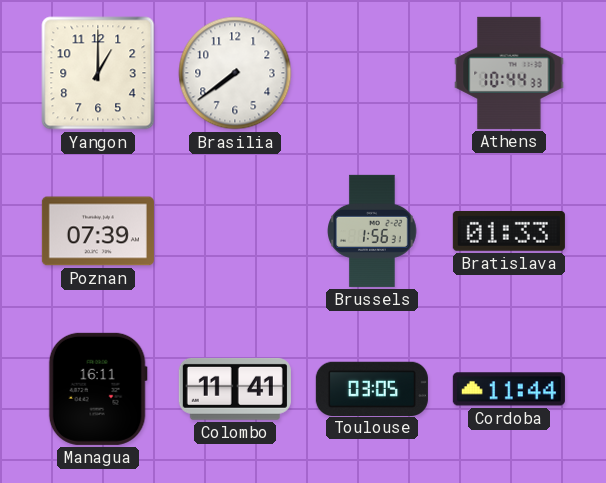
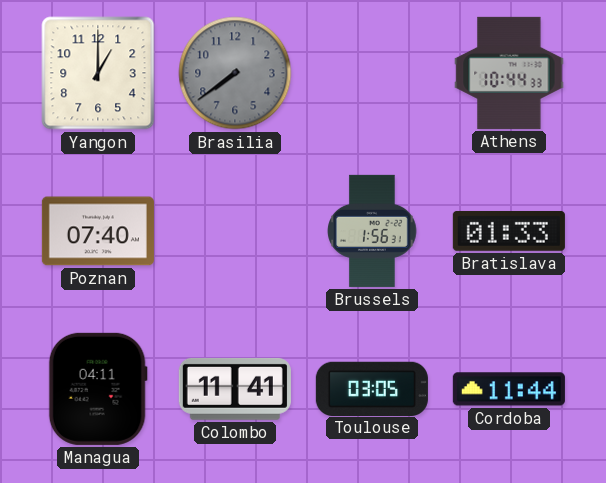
Brasilia dial: white -> grey
Poznan: 07:39 -> 07:40
Managua: 16:11 -> 04:11
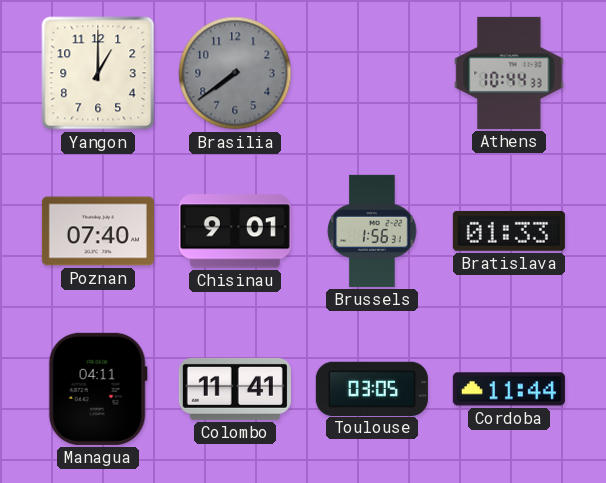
Chisinau: none -> 9:01
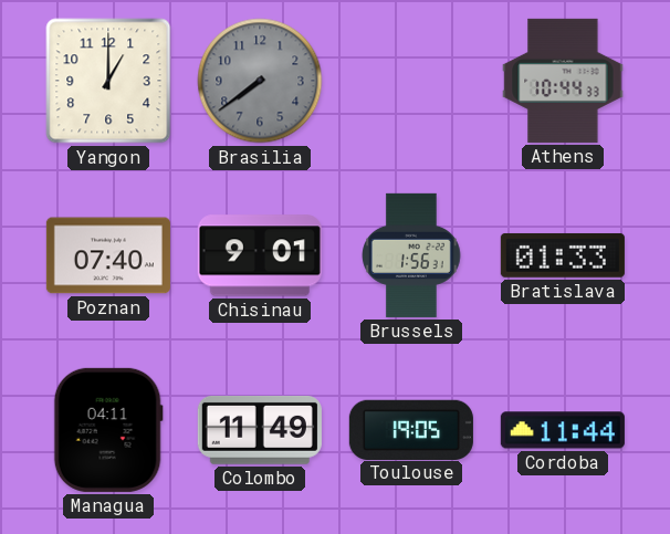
Colombo: 11:41 -> 11:49
Toulouse: 03:05 -> 19:05
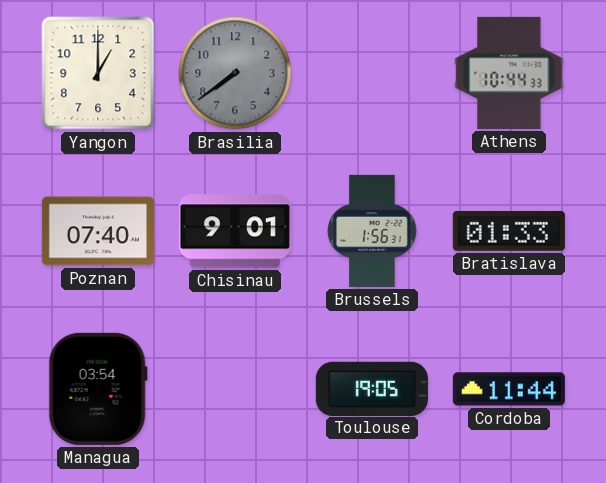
Managua: 04:11 -> 03:54
Colombo: 11:49 -> none
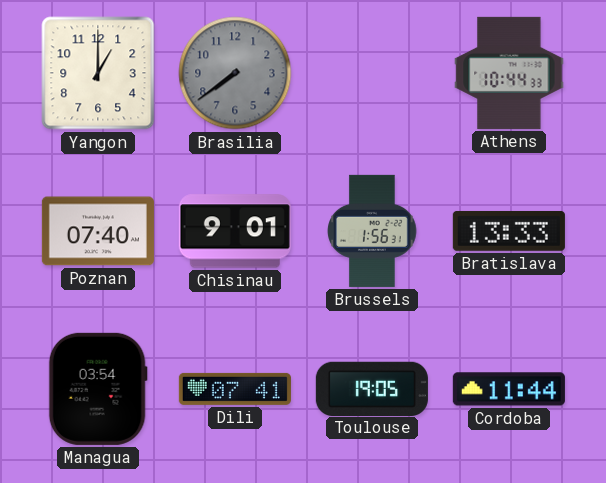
Bratislava: 01:33 -> 13:33
Dili: none -> 07:41
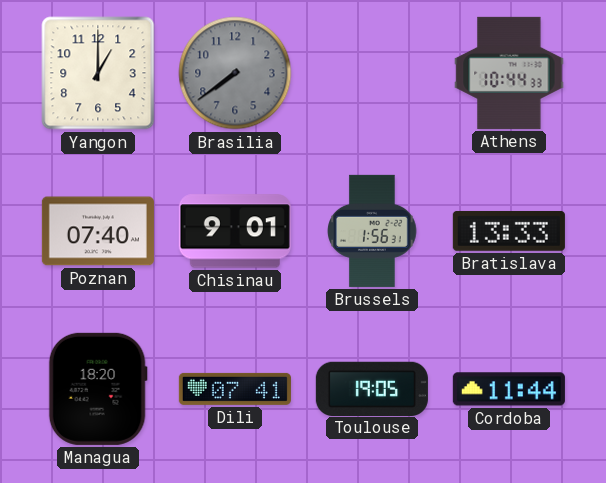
Managua: 03:54 -> 18:20
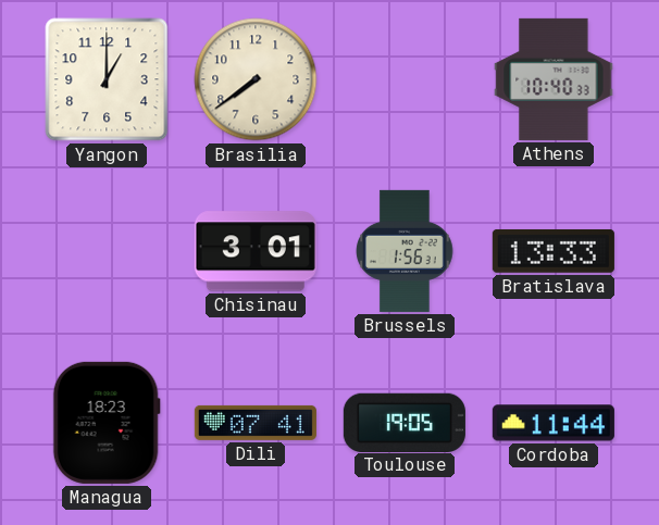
Brasilia dial: grey -> cream
Athens: 10:44 -> 10:40
Poznan: 07:40 -> none
Chisinau: 9:01 -> 3:01
Managua: 18:20 -> 18:23
